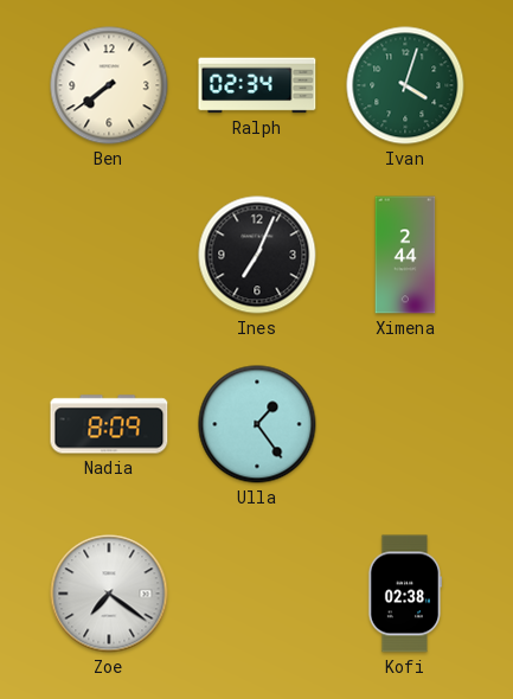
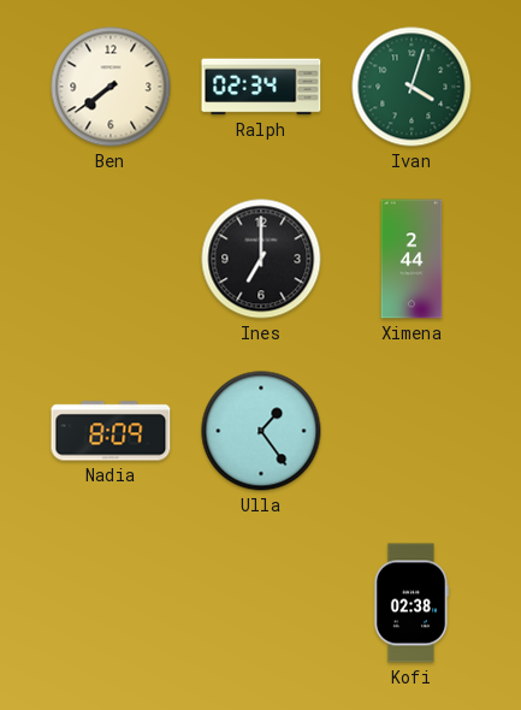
Ines: 7:04 -> 7:00
Zoe: 7:21 -> none
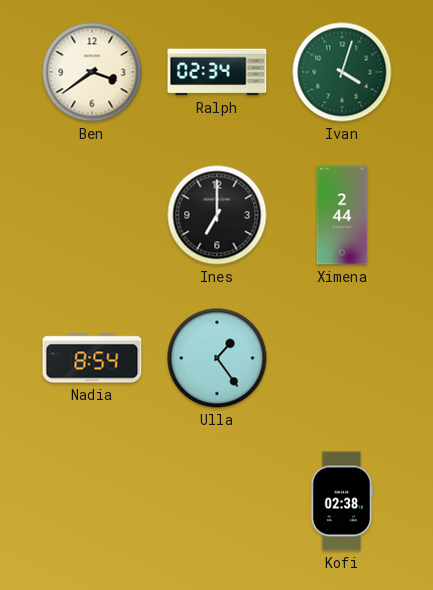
Ben: 7:39 -> 3:39
Nadia: 8:09 -> 8:54
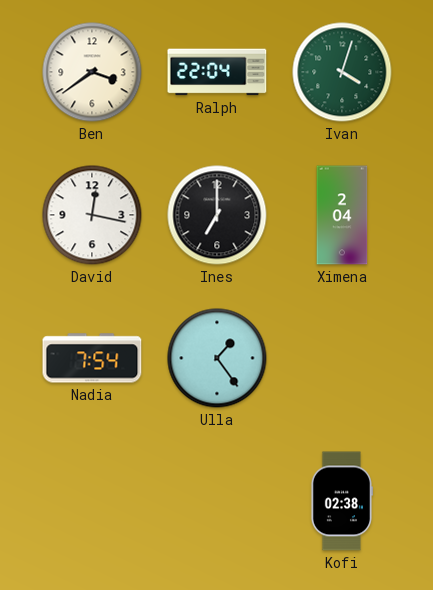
Ralph: 02:34 -> 22:04
David: none -> 12:17
Ximena: 2:44 -> 2:04
Nadia: 8:54 -> 7:54
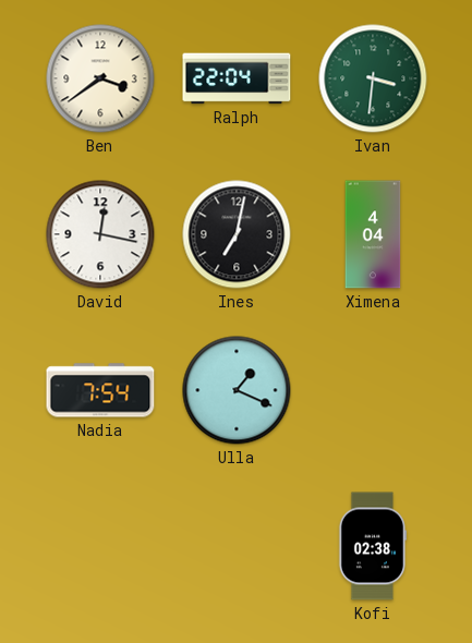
Ivan: 4:03 -> 3:31
Ines: 7:00 -> 7:02
Ximena: 2:04 -> 4:04
Ulla: 1:24 -> 1:19
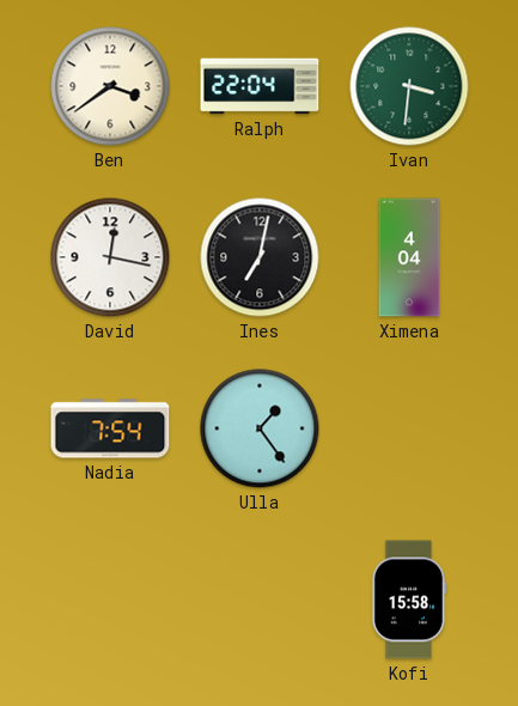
Ulla: 1:19 -> 1:24
Kofi: 02:38 -> 15:58
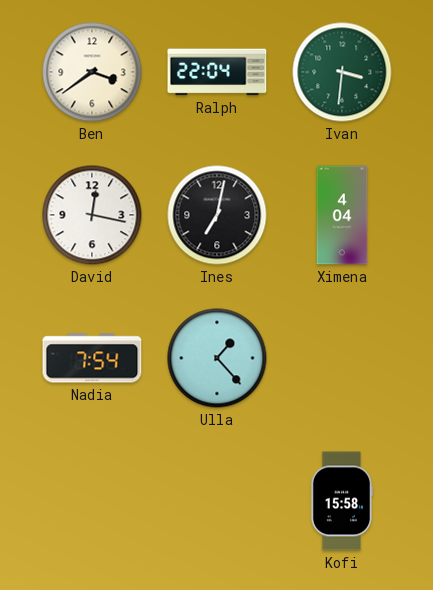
Ulla: 1:24 -> 1:23
